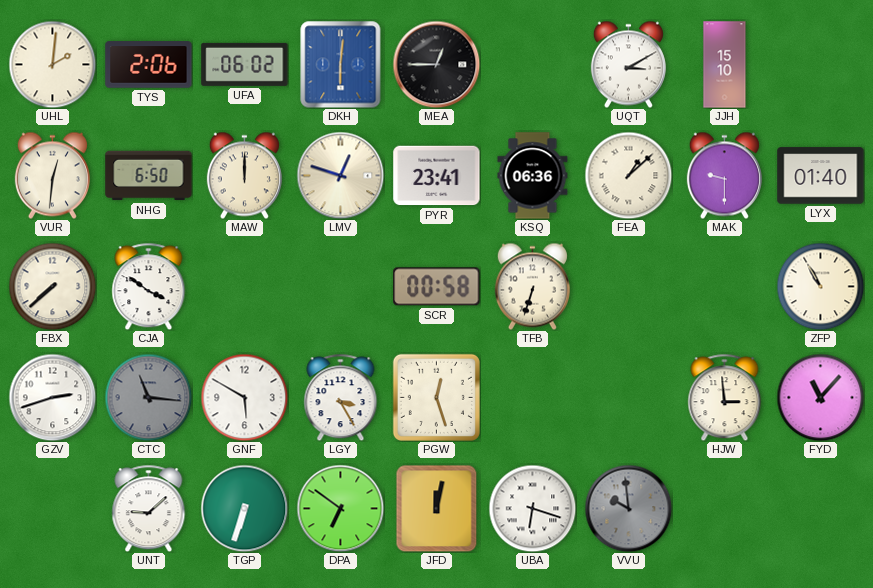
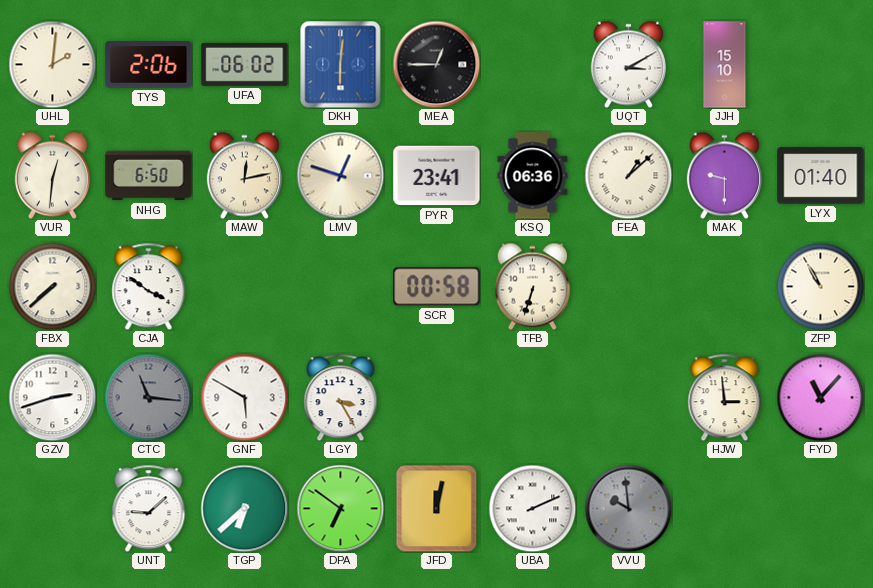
MAW: 12:00 -> 12:13
PGW: 12:27 -> none
TGP: 6:33 -> 6:38
UBA: 6:18 -> 2:11
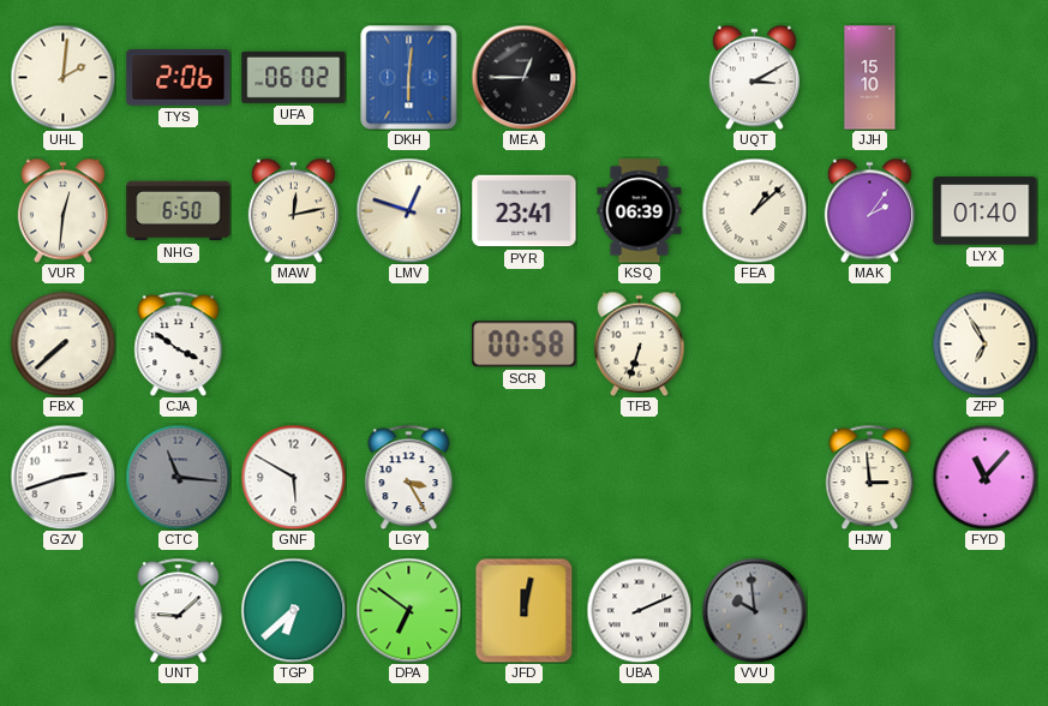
KSQ: 06:36 -> 06:39
MAK: 9:30 -> 2:06
ZFP: 10:55 -> 6:55
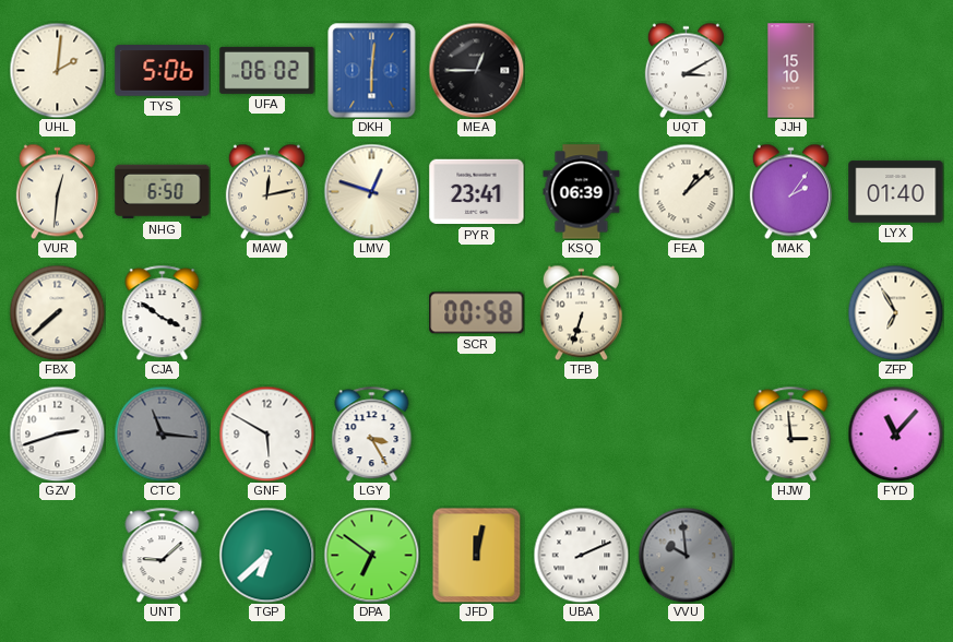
TYS: 2:06 -> 5:06
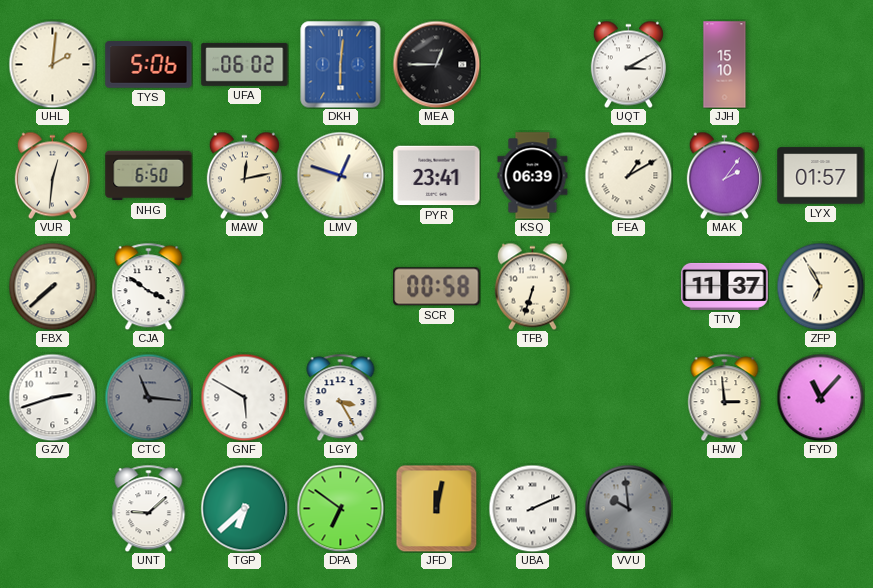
FEA: 1:08 -> 1:10
LYX: 01:40 -> 01:57
TTV: none -> 11:37
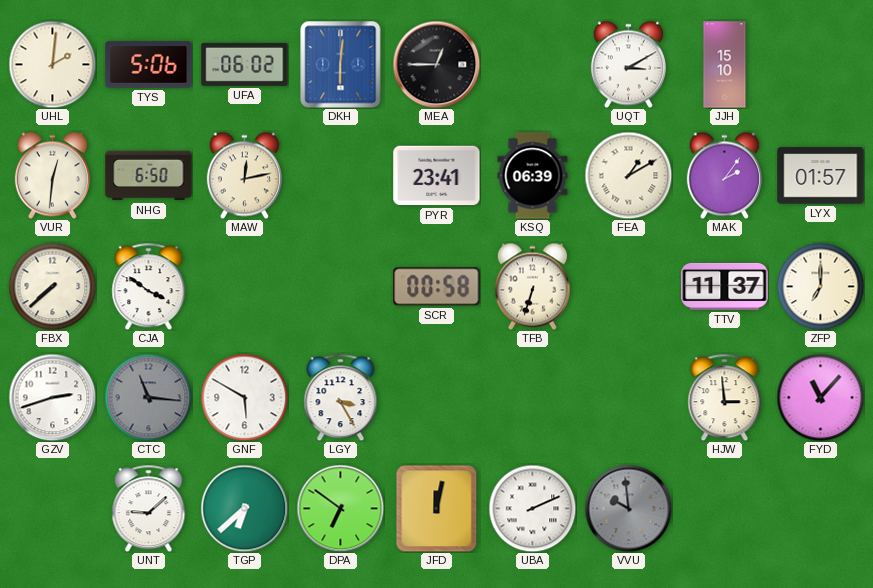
LMV: 12:48 -> none
ZFP: 6:55 -> 7:00
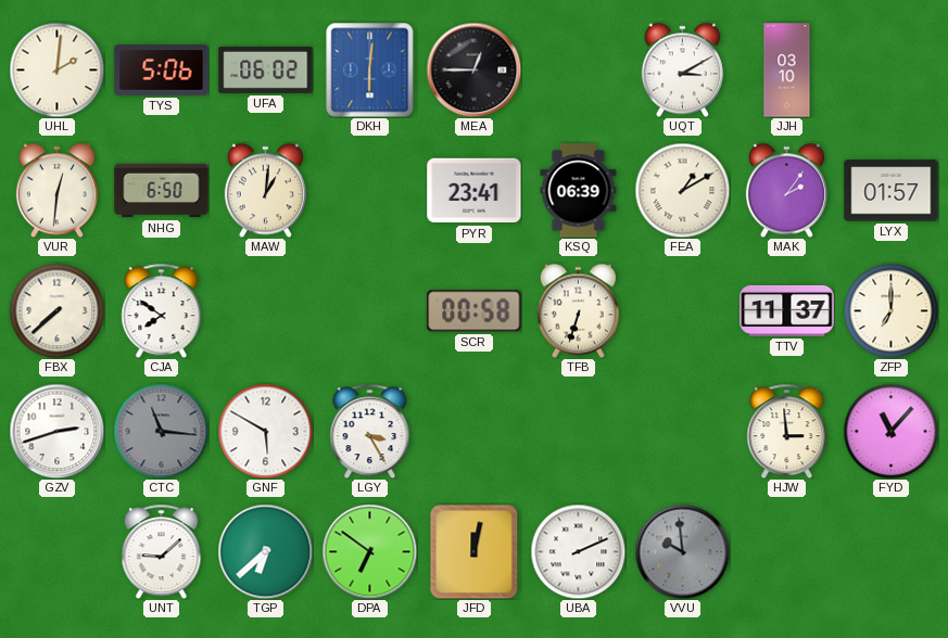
JJH: 15:10 -> 03:10
MAW: 12:13 -> 1:01
CJA: 3:51 -> 7:51
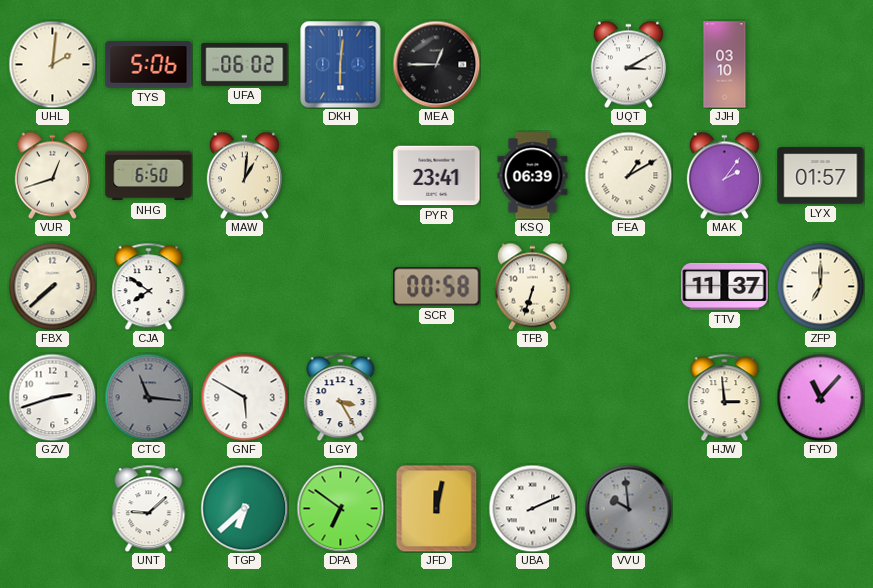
VUR: 12:31 -> 12:42
